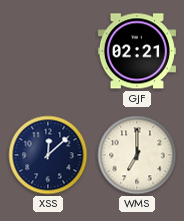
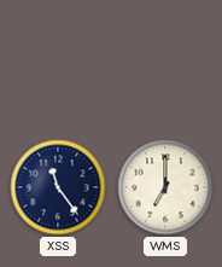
GJF: 02:21 -> none
XSS: 12:08 -> 11:24
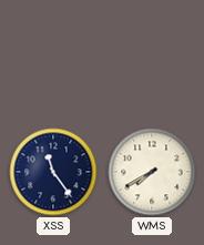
WMS: 7:00 -> 7:40
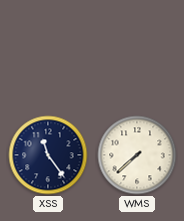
WMS: 7:40 -> 7:38
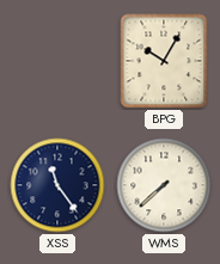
BPG: none -> 10:05
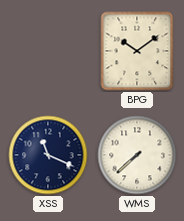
BPG: 10:05 -> 10:09
XSS: 11:24 -> 11:19
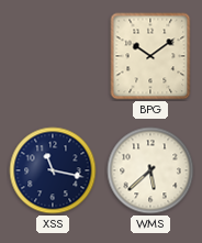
XSS: 11:19 -> 11:17
WMS: 7:38 -> 5:38
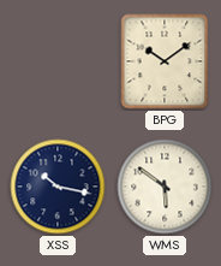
XSS: 11:17 -> 10:17
WMS: 5:38 -> 5:51
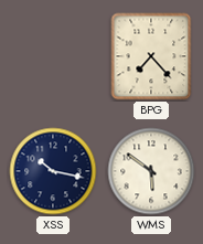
BPG: 10:09 -> 7:23
